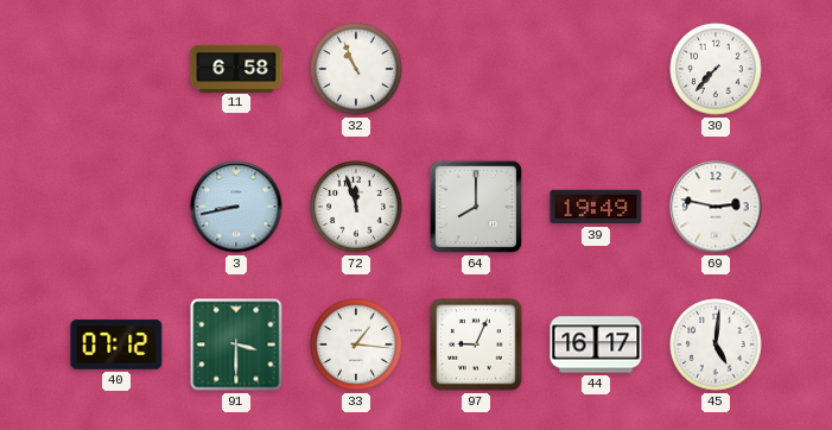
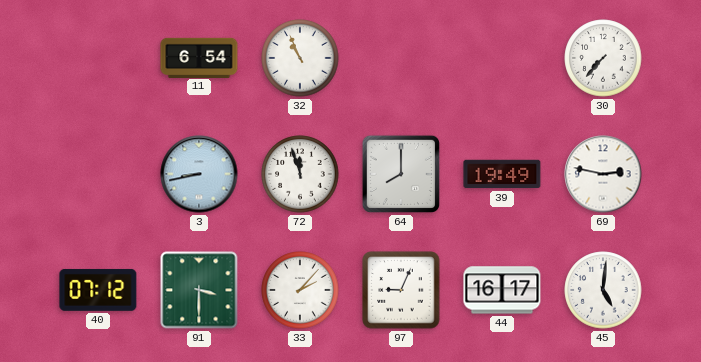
11: 6:58 -> 6:54
33: 1:16 -> 2:07
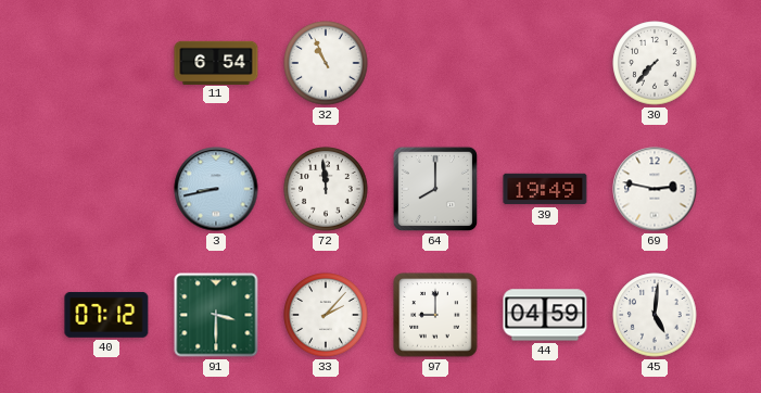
72: 11:57 -> 11:59
97: 9:04 -> 9:00
44: 16:17 -> 04:59
